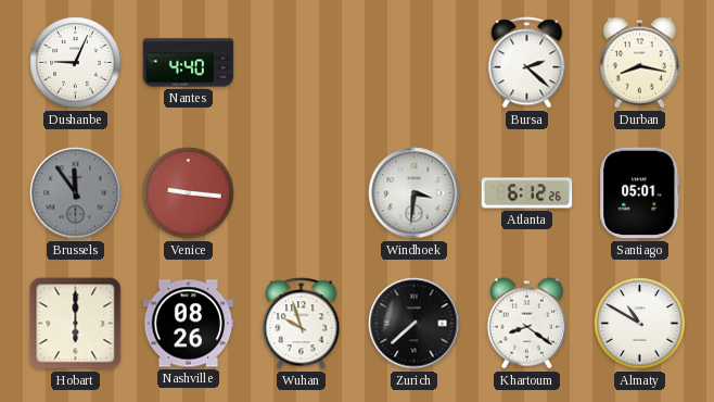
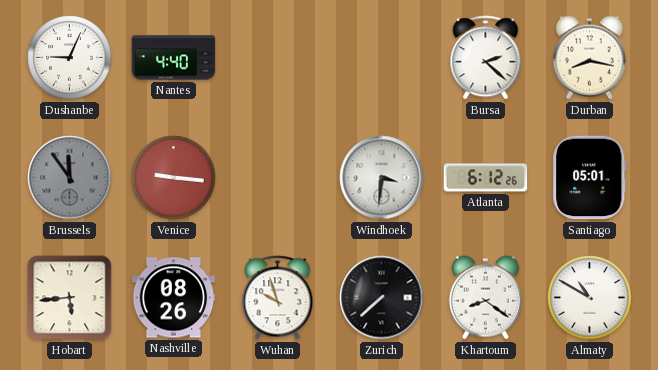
Hobart: 6:00 -> 5:44
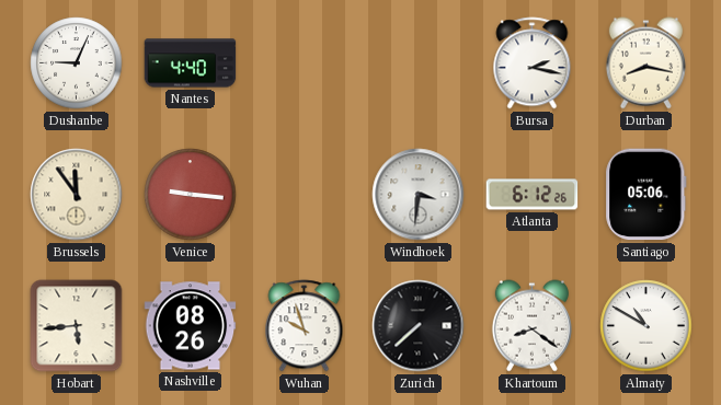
Bursa: 2:22 -> 2:17
Brussels dial: grey -> cream
Santiago: 05:01 -> 05:06
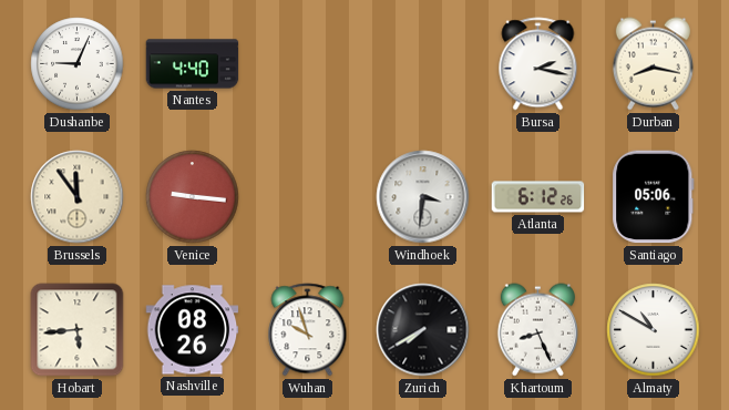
Zurich: 7:38 -> 7:40
Khartoum: 8:21 -> 8:26
